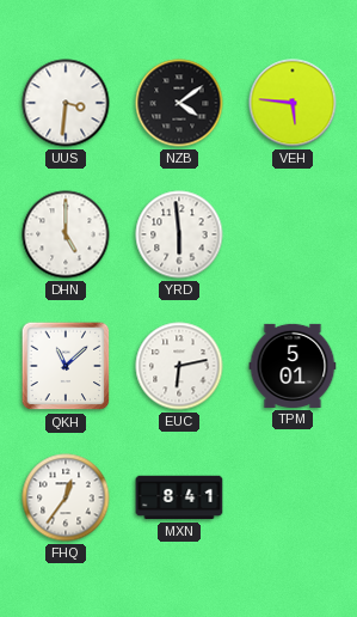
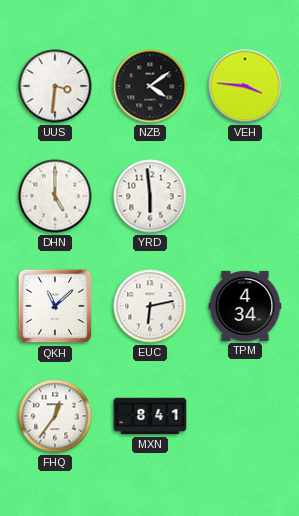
VEH: 5:46 -> 3:46
TPM: 5:01 -> 4:34
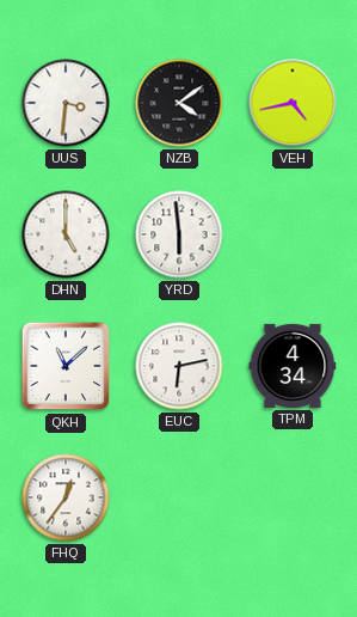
VEH: 3:46 -> 4:43
MXN: 8:41 -> none
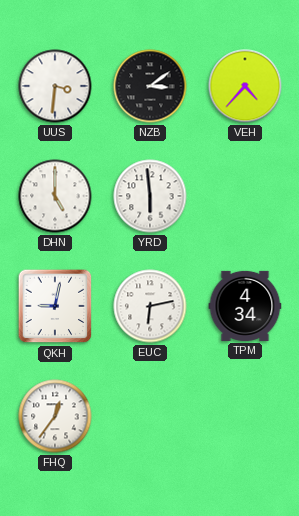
NZB: 4:09 -> 3:09
VEH: 4:43 -> 4:37
QKH: 11:08 -> 9:02
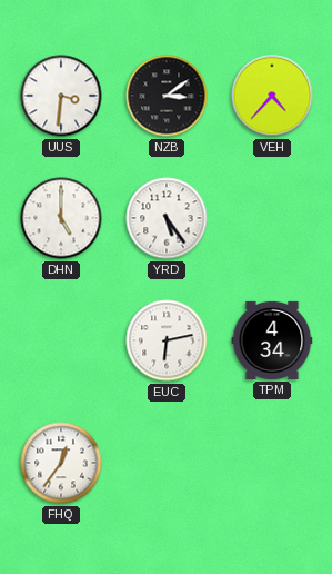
YRD: 5:59 -> 5:24
QKH: 9:02 -> none
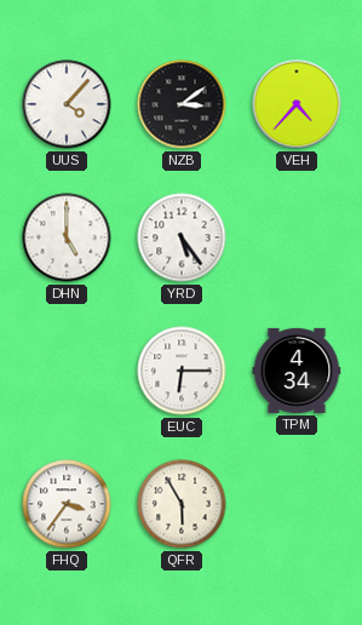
UUS: 3:31 -> 4:07
EUC: 6:13 -> 6:15
FHQ: 12:36 -> 3:36
QFR: none -> 5:55
